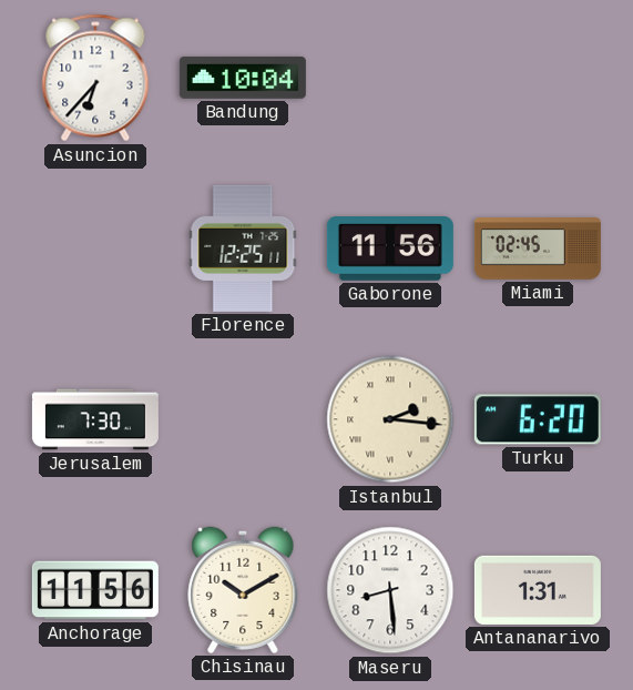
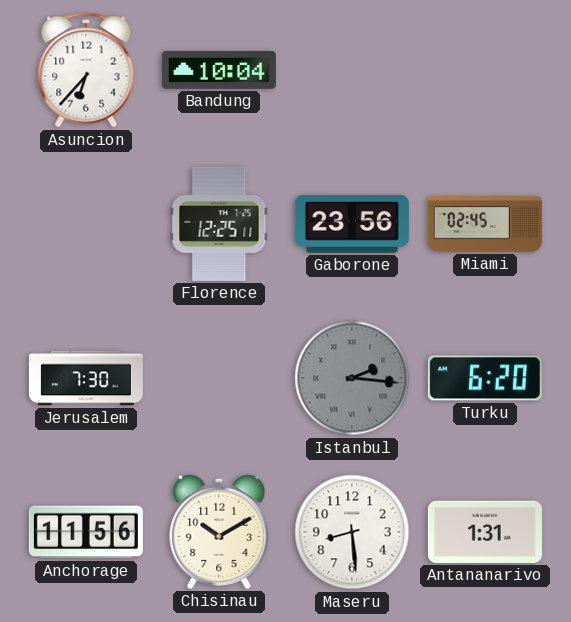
Gaborone: 11:56 -> 23:56
Istanbul dial: cream -> grey
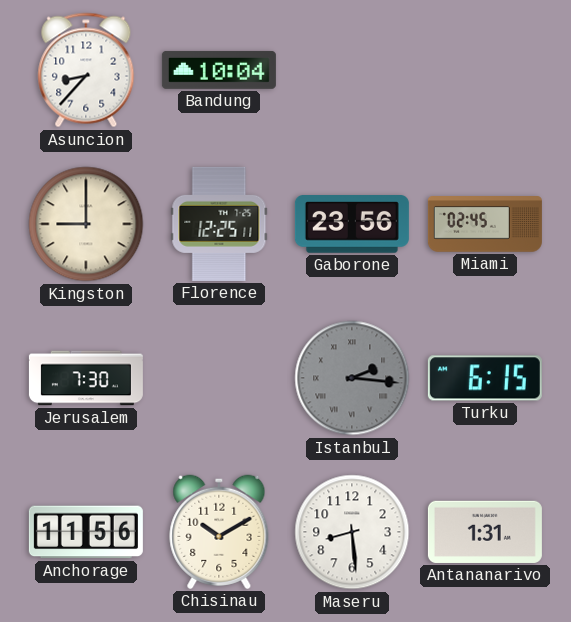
Asuncion: 6:37 -> 8:37
Kingston: none -> 9:00
Turku: 6:20 -> 6:15
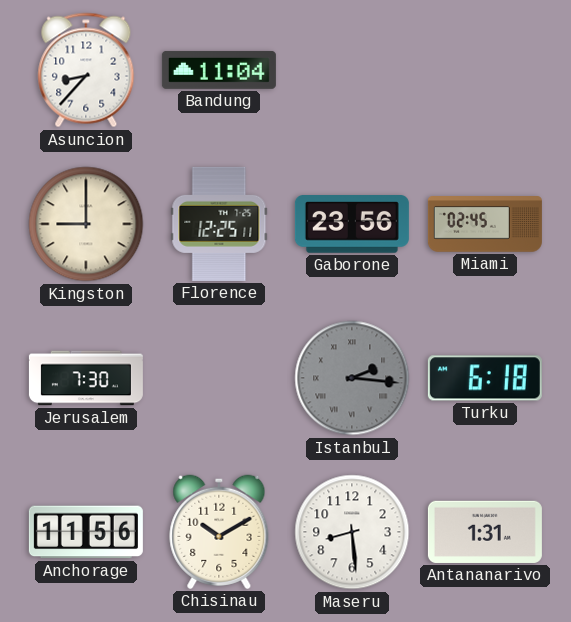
Bandung: 10:04 -> 11:04
Turku: 6:15 -> 6:18
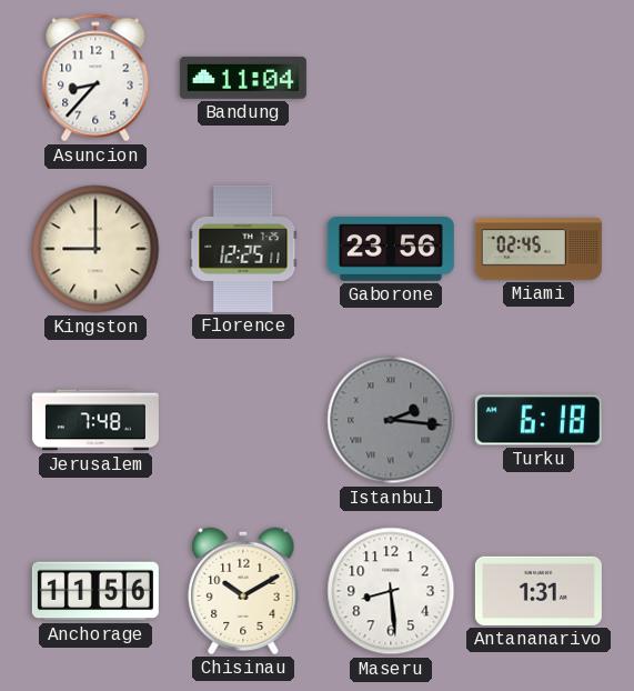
Jerusalem: 7:30 -> 7:48
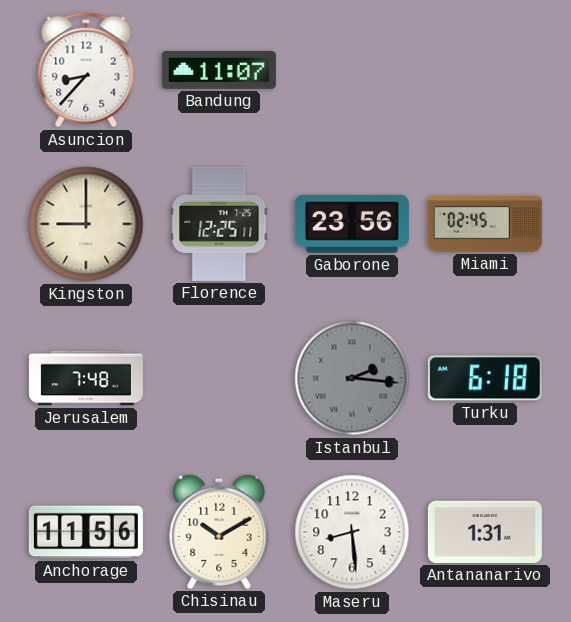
Bandung: 11:04 -> 11:07
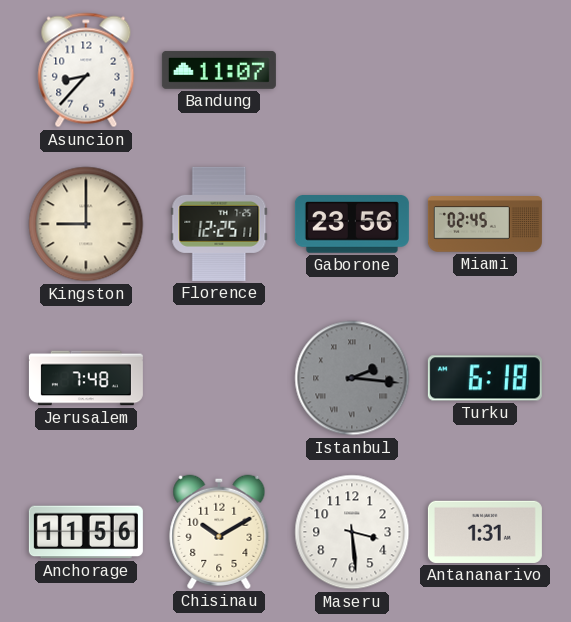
Maseru: 8:29 -> 3:29
